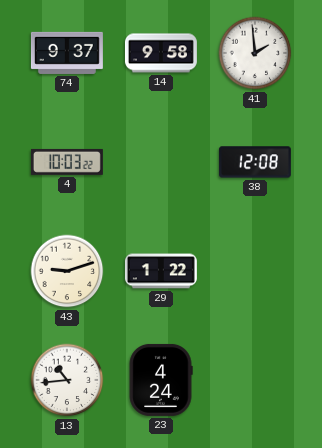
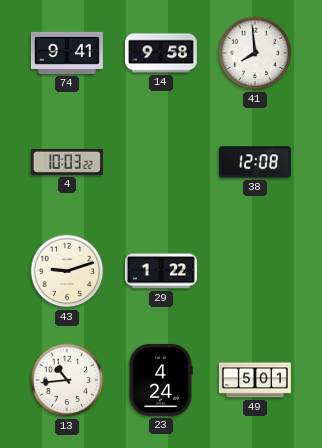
74: 9:37 -> 9:41
41: 1:59 -> 7:59
49: none -> 5:01
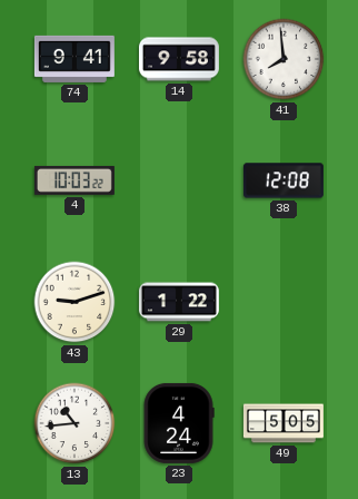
49: 5:01 -> 5:05
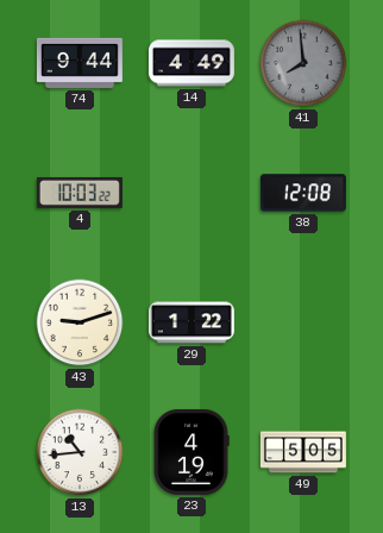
74: 9:41 -> 9:44
14: 9:58 -> 4:49
41 dial: white -> grey
23: 4:24 -> 4:19
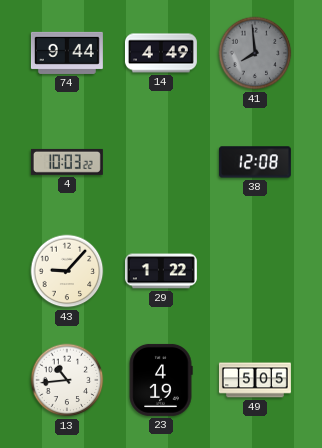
43: 9:12 -> 9:07
